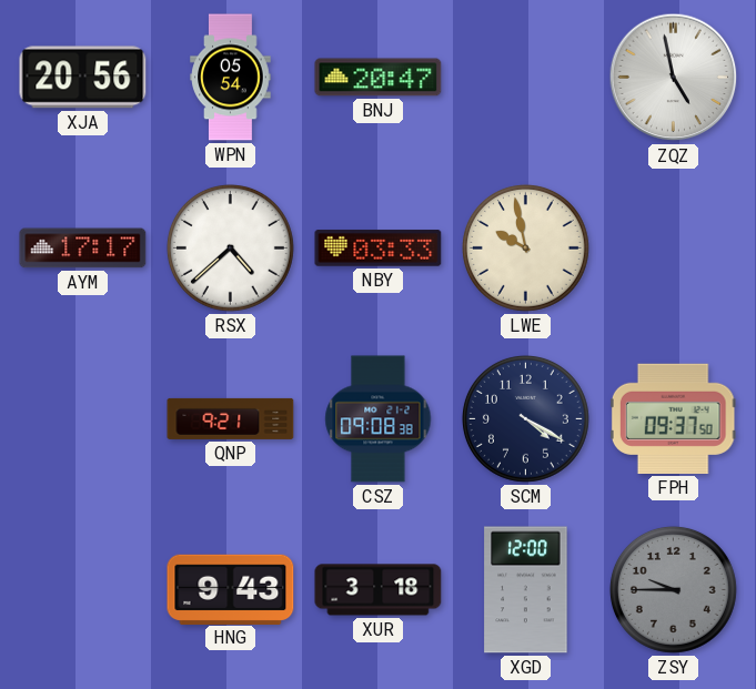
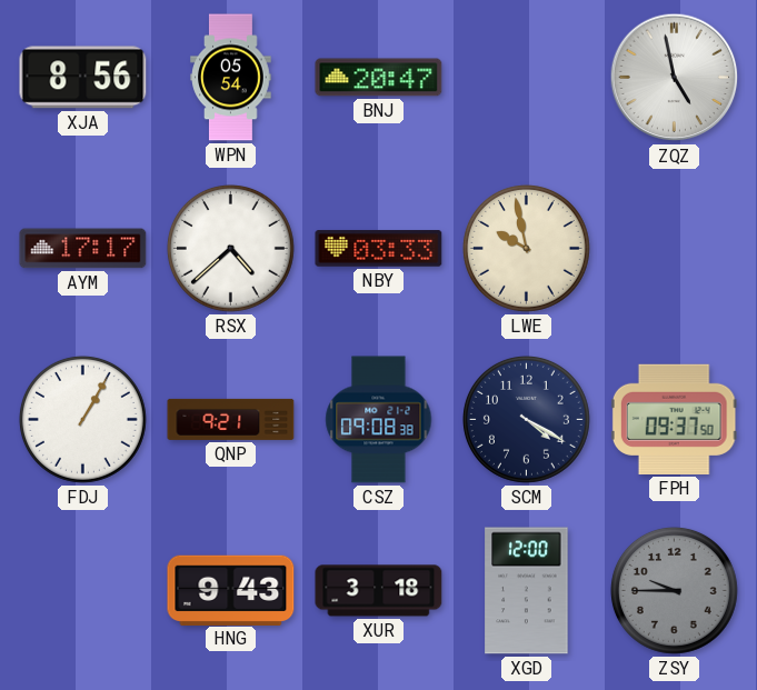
XJA: 20:56 -> 8:56
FDJ: none -> 1:05
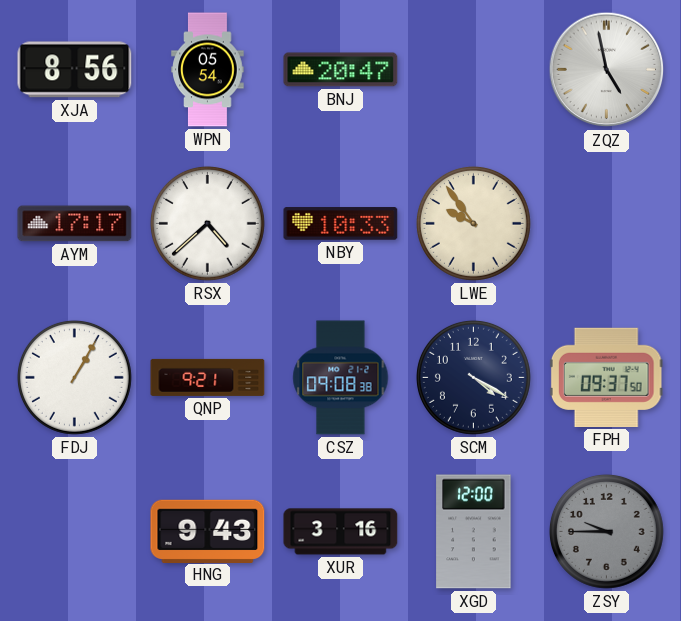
NBY: 03:33 -> 10:33
LWE: 9:58 -> 9:54
XUR: 3:18 -> 3:16
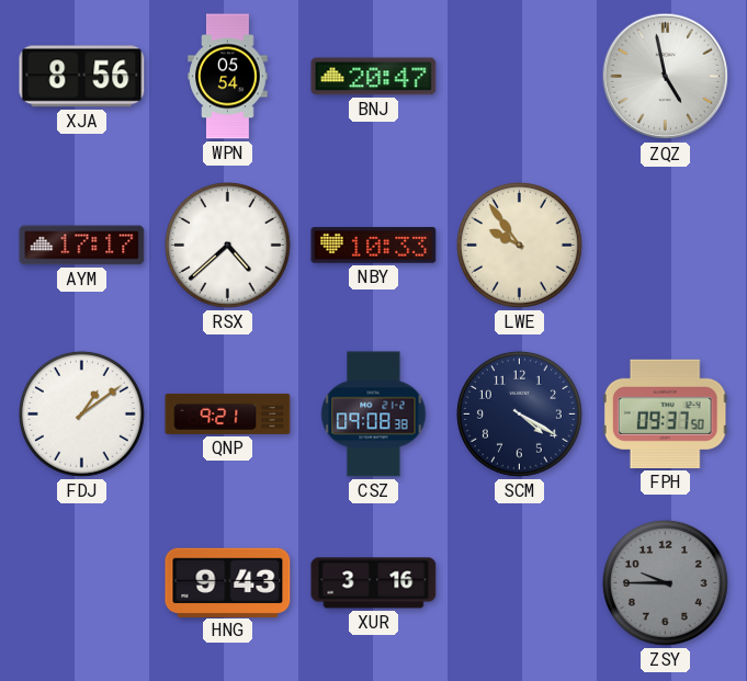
FDJ: 1:05 -> 1:09
XGD: 12:00 -> none
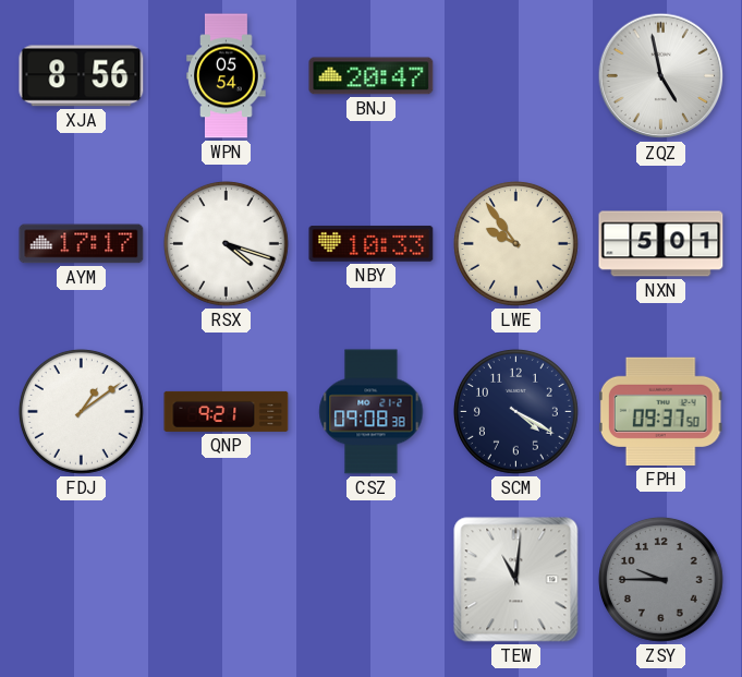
RSX: 4:38 -> 4:18
NXN: none -> 5:01
HNG: 9:43 -> none
XUR: 3:16 -> none
TEW: none -> 11:01
